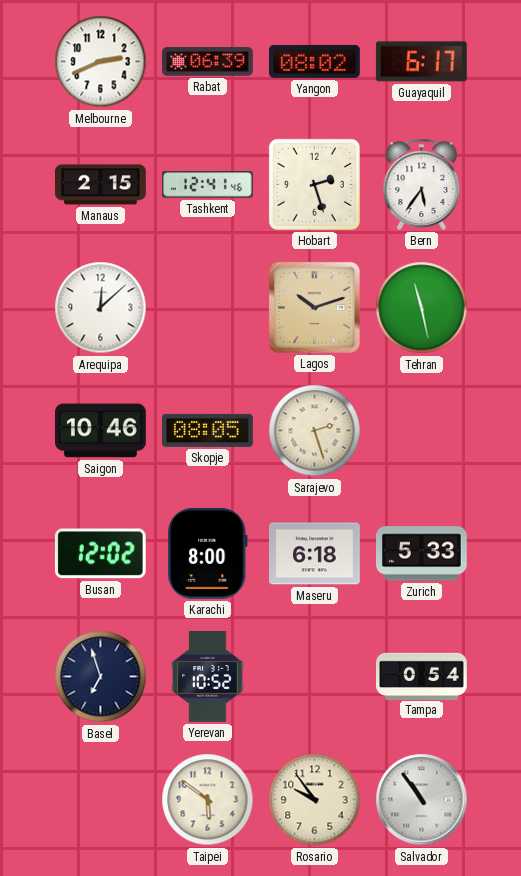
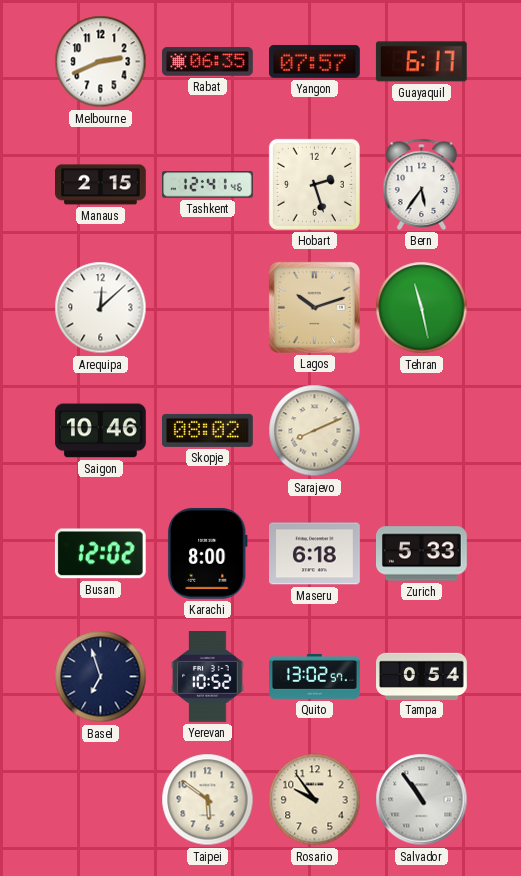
Rabat: 06:39 -> 06:35
Yangon: 08:02 -> 07:57
Skopje: 08:05 -> 08:02
Sarajevo: 2:27 -> 8:11
Quito: none -> 13:02
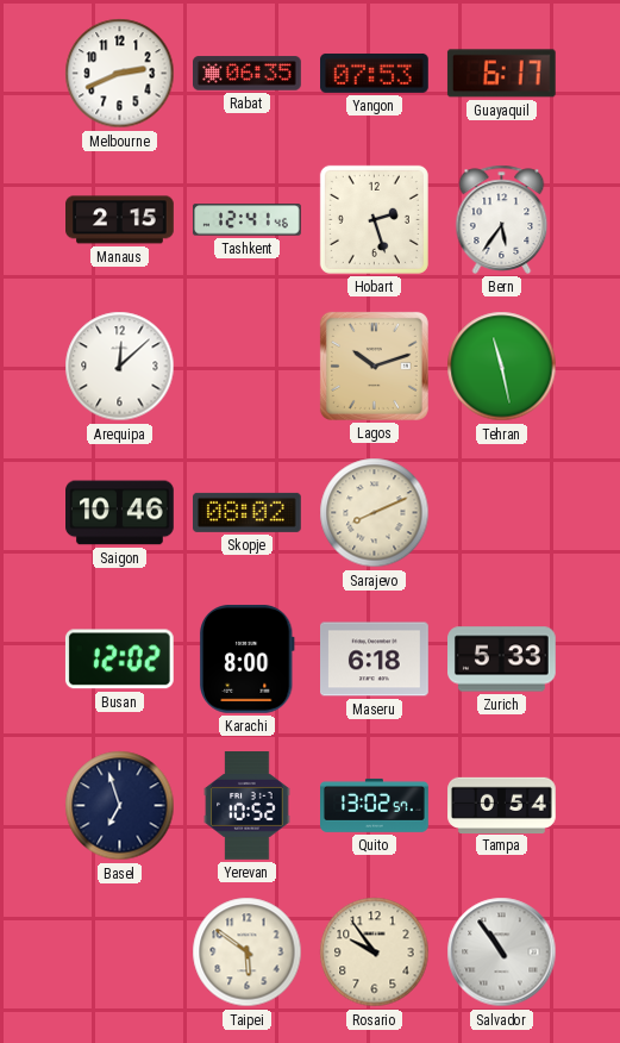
Yangon: 07:57 -> 07:53
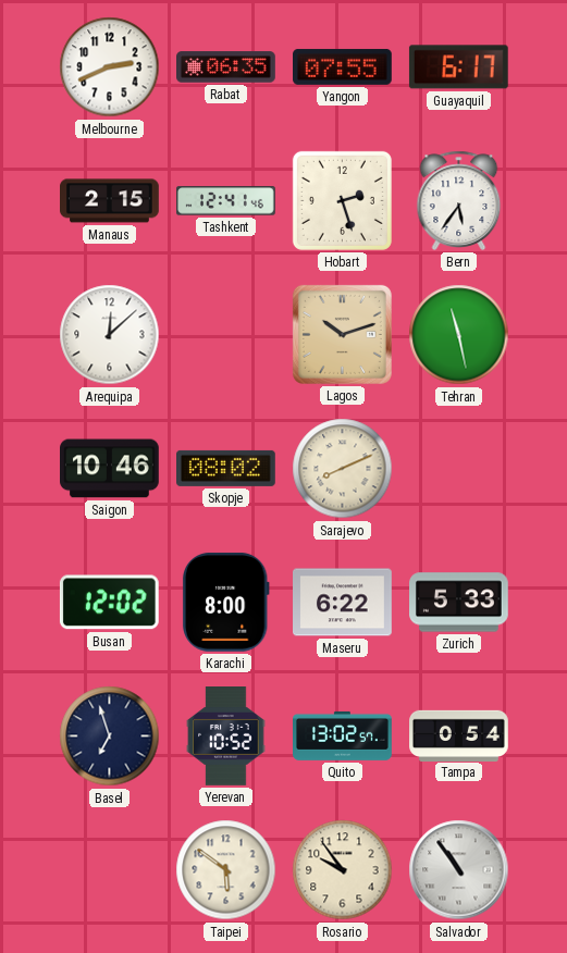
Yangon: 07:53 -> 07:55
Maseru: 6:18 -> 6:22
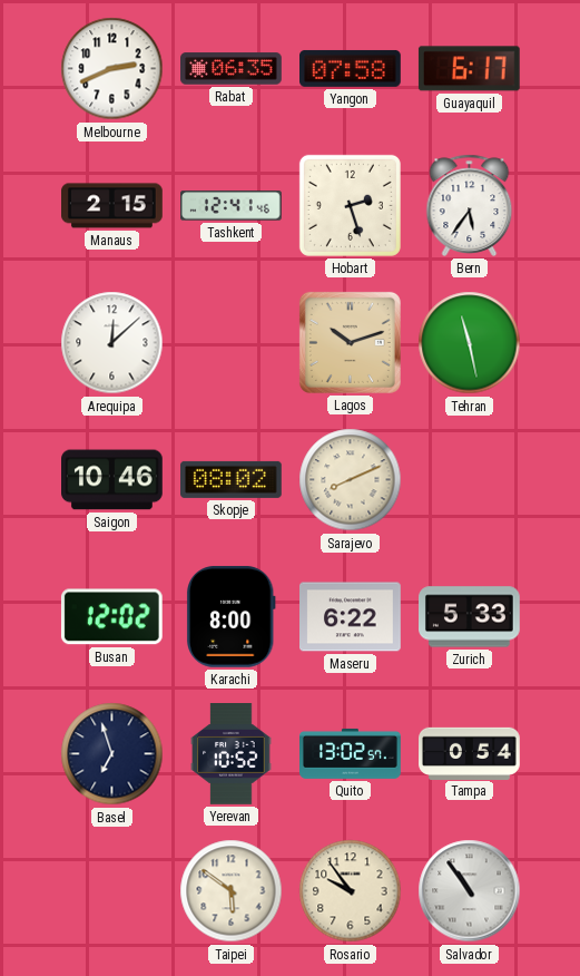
Yangon: 07:55 -> 07:58
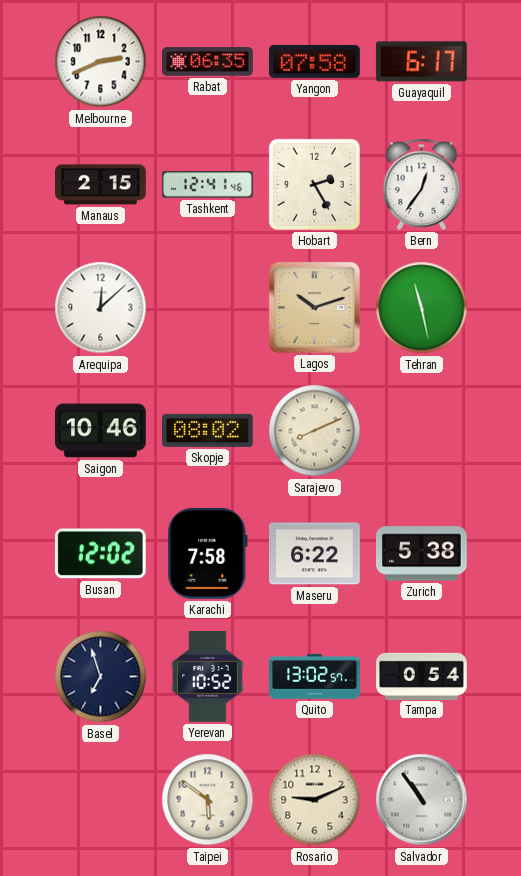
Hobart: 2:27 -> 2:25
Bern: 5:36 -> 12:36
Karachi: 8:00 -> 7:58
Zurich: 5:33 -> 5:38
Rosario: 9:54 -> 9:11
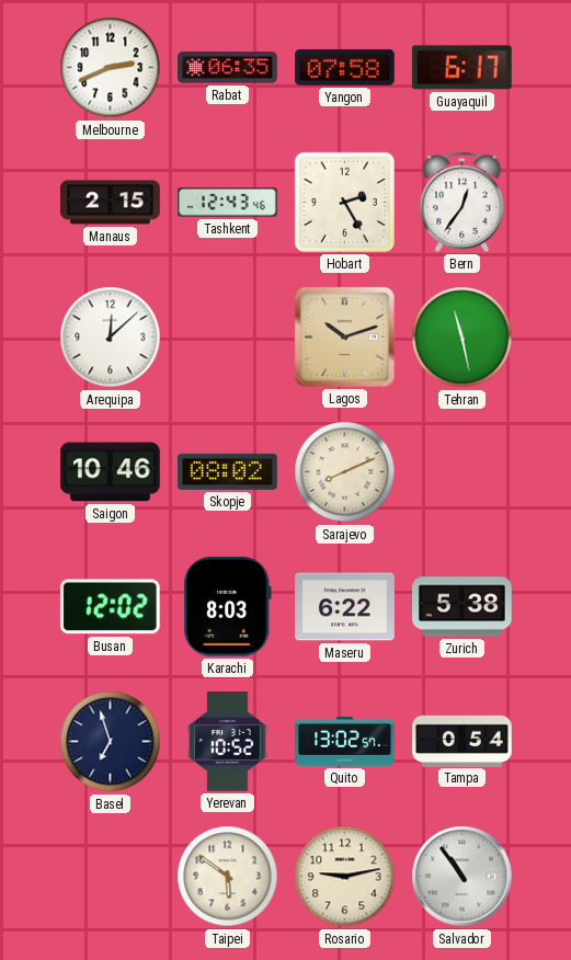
Tashkent: 12:41 -> 12:43
Karachi: 7:58 -> 8:03
Rosario: 9:11 -> 9:13
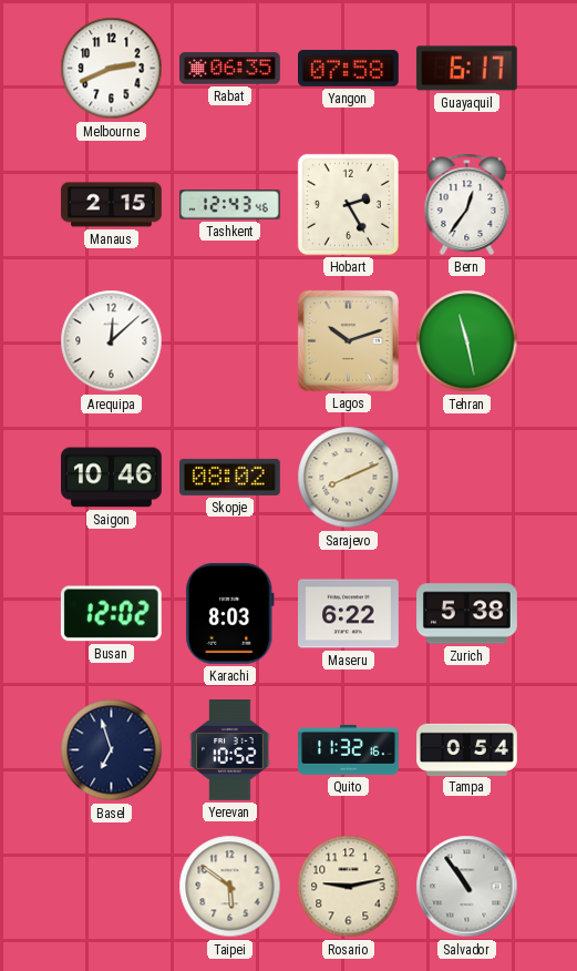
Quito: 13:02 -> 11:32
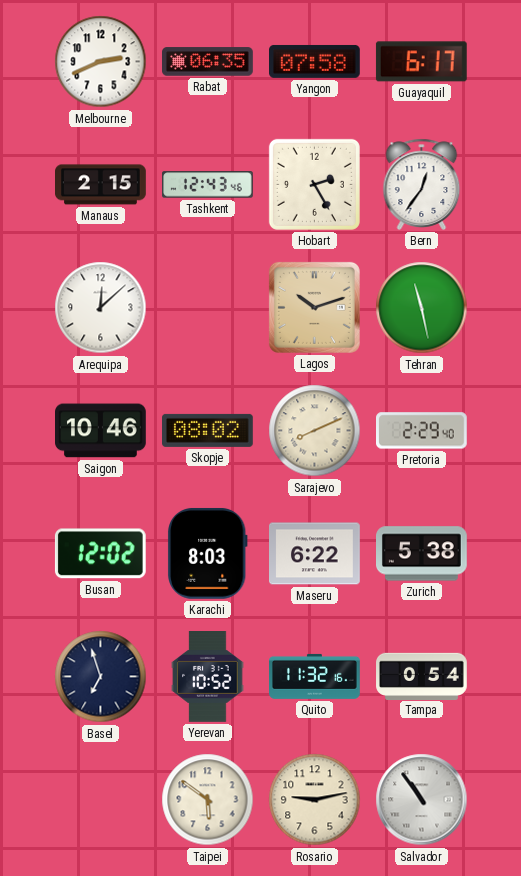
Pretoria: none -> 2:29
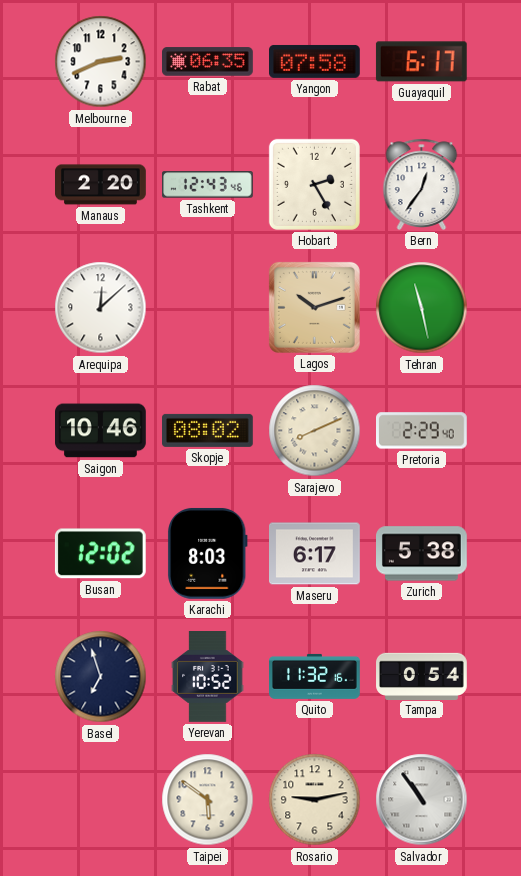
Manaus: 2:15 -> 2:20
Maseru: 6:22 -> 6:17
